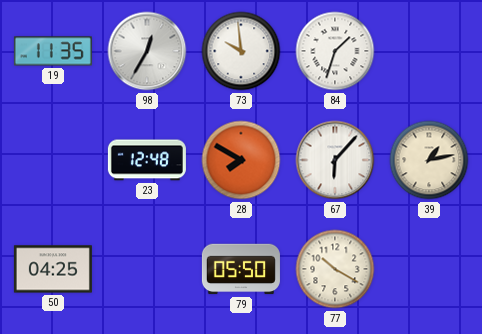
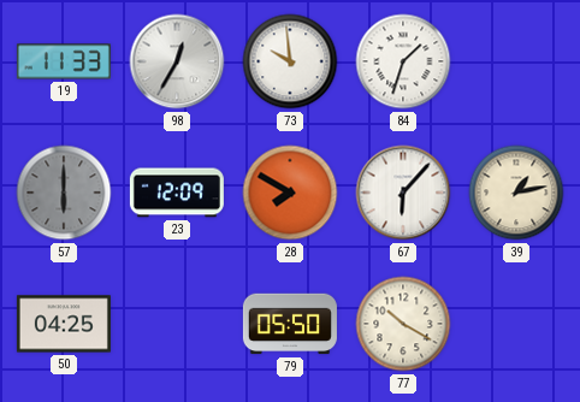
19: 11:35 -> 11:33
57: none -> 6:00
23: 12:48 -> 12:09
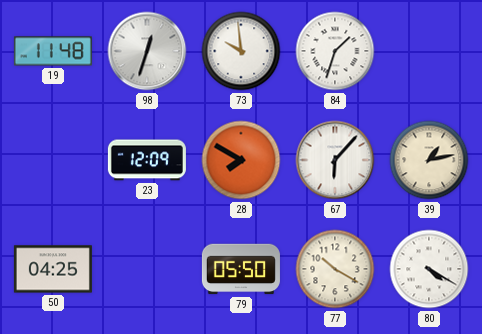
19: 11:33 -> 11:48
98: 12:35 -> 12:33
57: 6:00 -> none
80: none -> 4:20
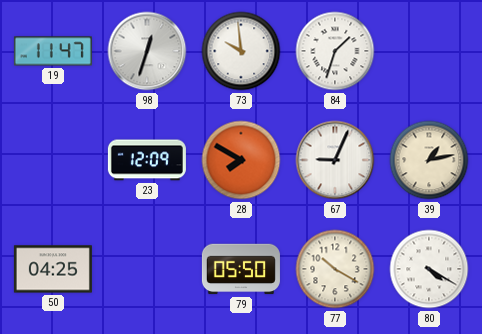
19: 11:48 -> 11:47
67: 6:07 -> 9:04
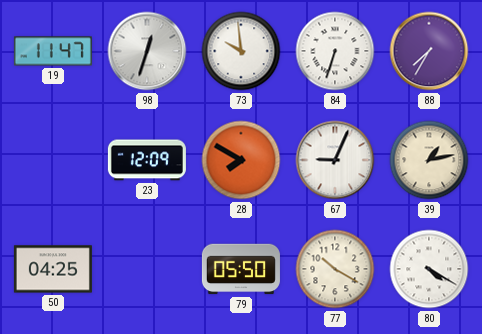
84: 1:33 -> 6:33
88: none -> 7:35
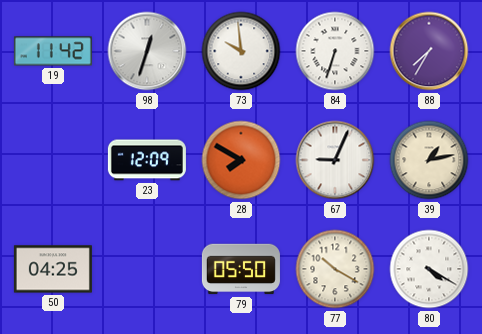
19: 11:47 -> 11:42
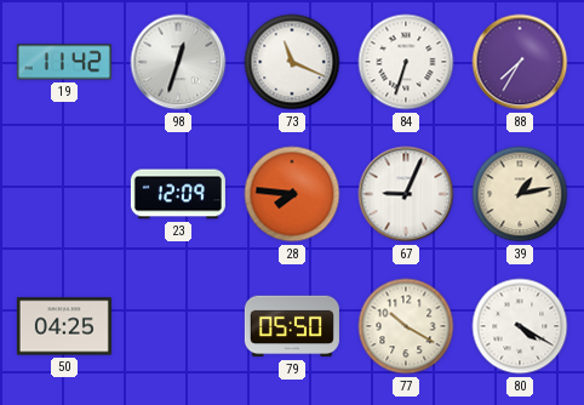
73: 9:59 -> 11:19
28: 7:50 -> 7:46
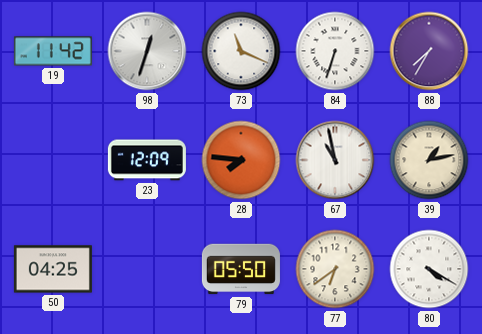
67: 9:04 -> 10:58
77: 10:20 -> 6:39
